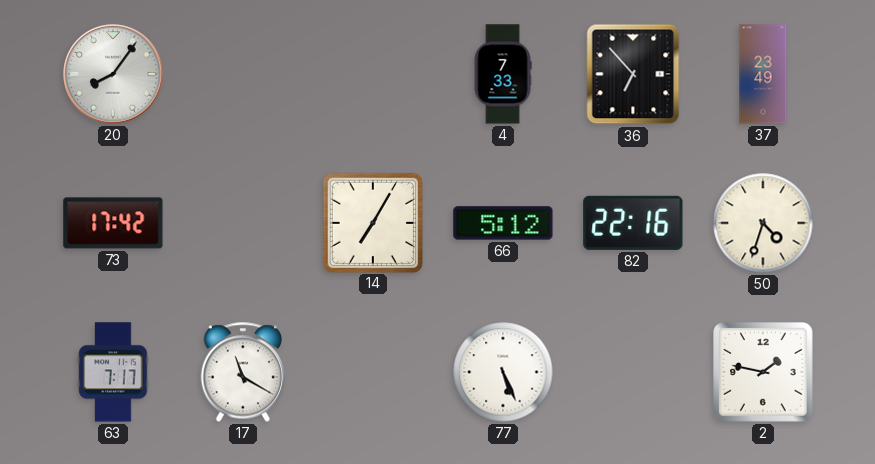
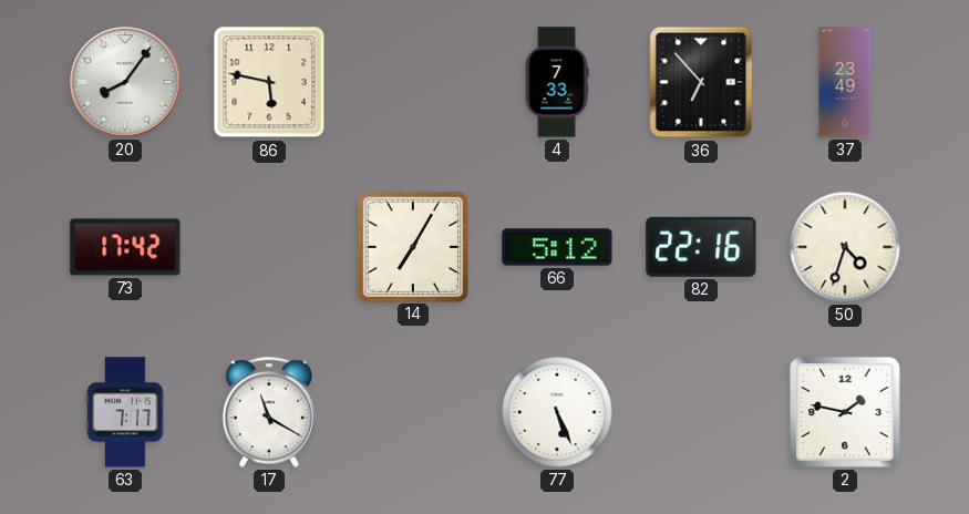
86: none -> 5:47
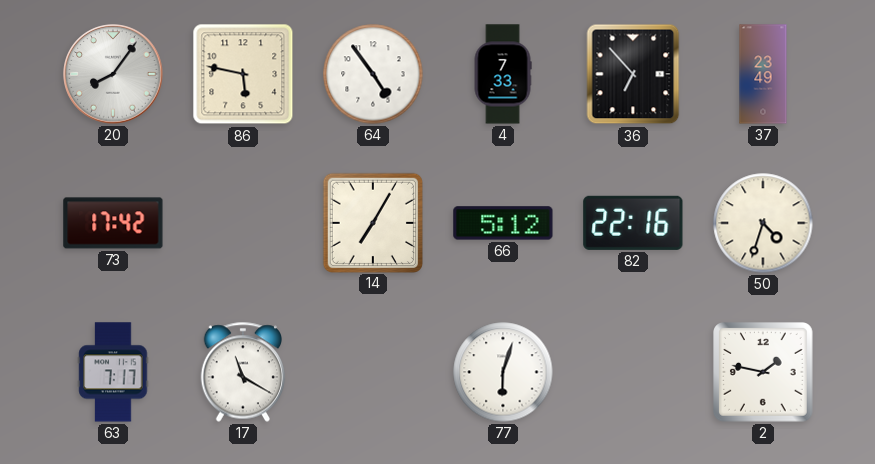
64: none -> 4:54
77: 5:26 -> 6:03
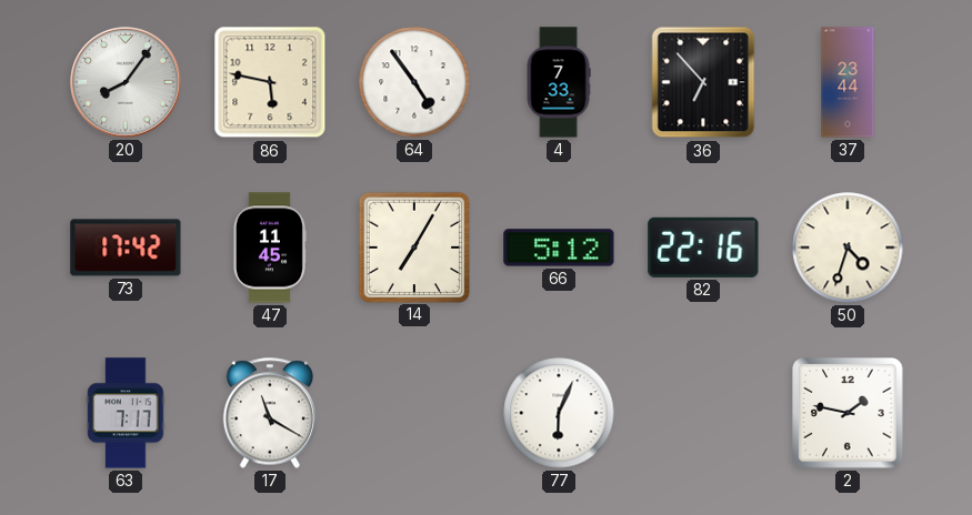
37: 23:49 -> 23:44
47: none -> 11:45
77: 6:03 -> 6:04
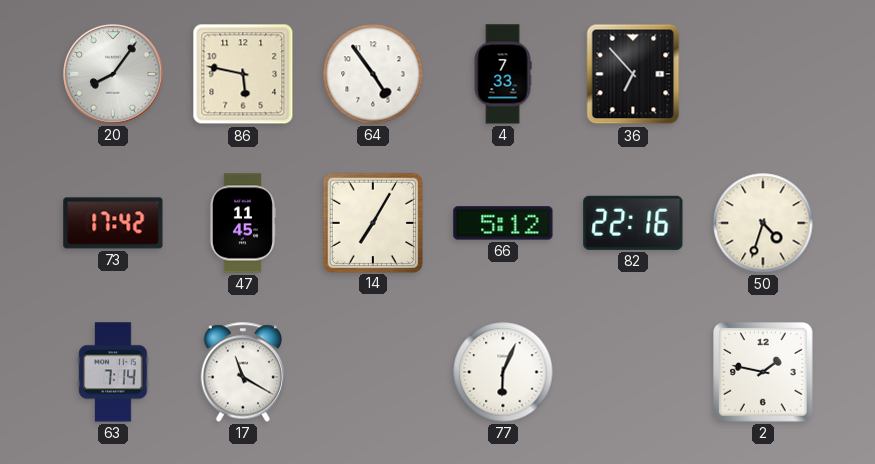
37: 23:44 -> none
63: 7:17 -> 7:14
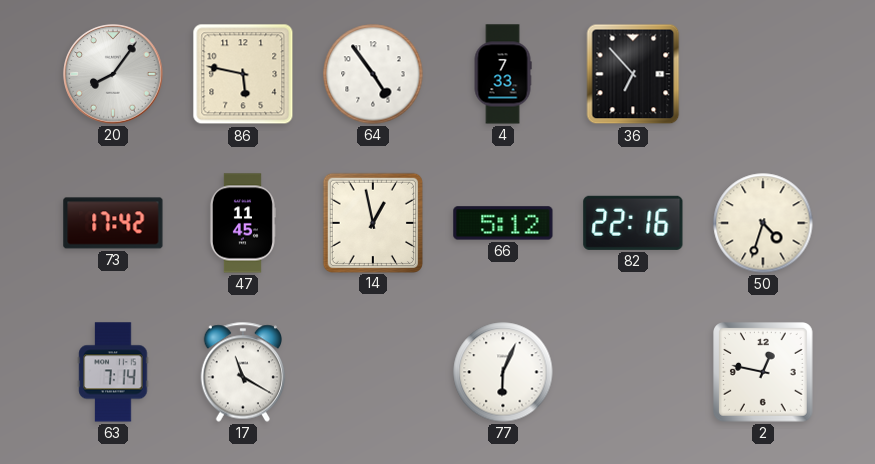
14: 7:05 -> 12:58
2: 1:47 -> 12:47
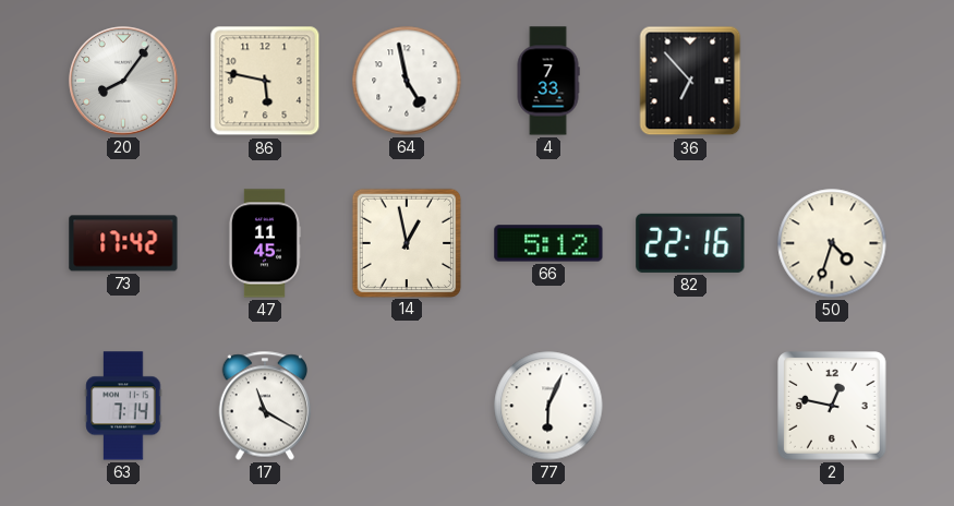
64: 4:54 -> 4:58
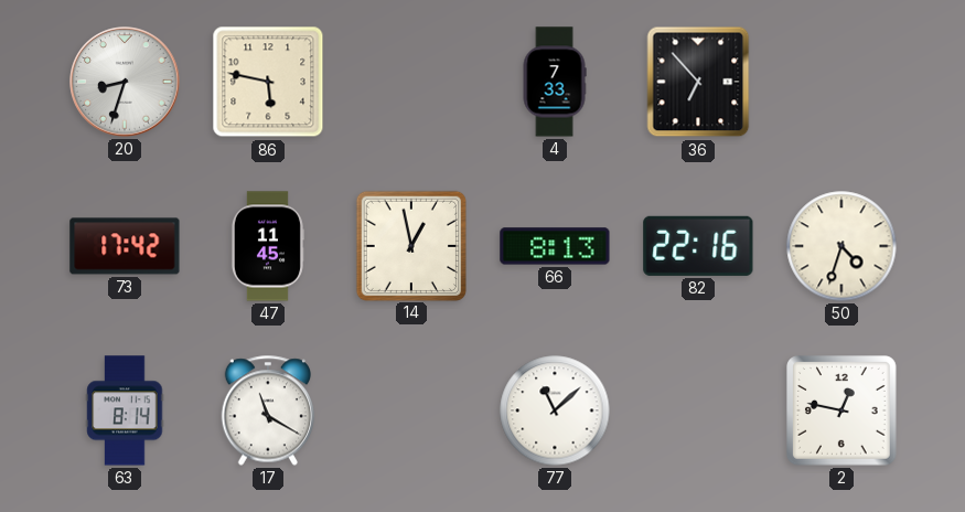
20: 8:06 -> 8:33
64: 4:58 -> none
66: 5:12 -> 8:13
63: 7:14 -> 8:14
77: 6:04 -> 11:08
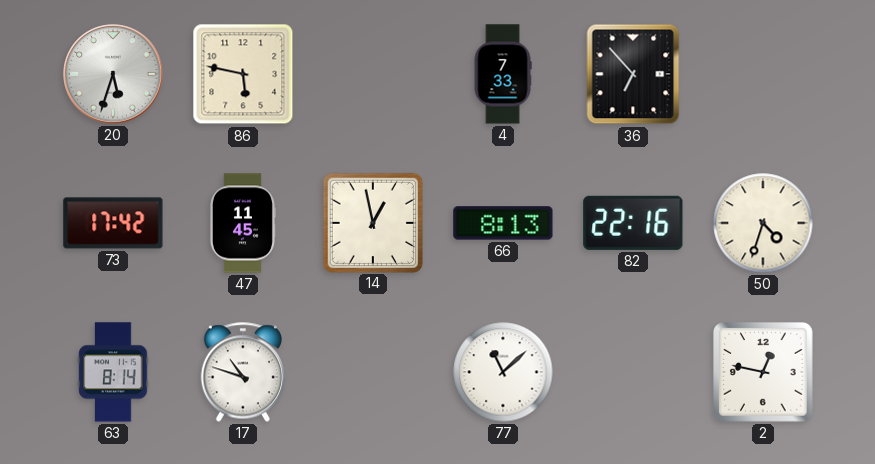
20: 8:33 -> 5:33
17: 11:20 -> 10:48
